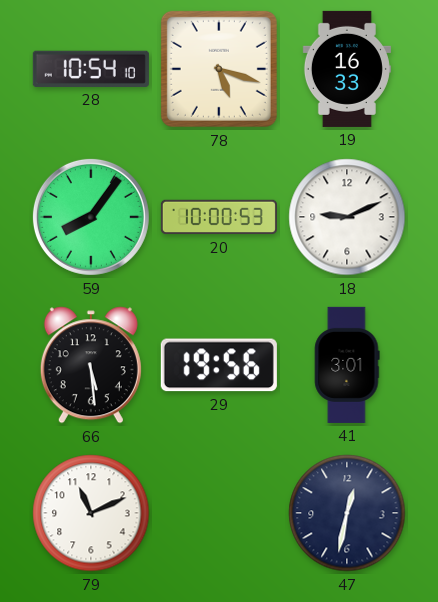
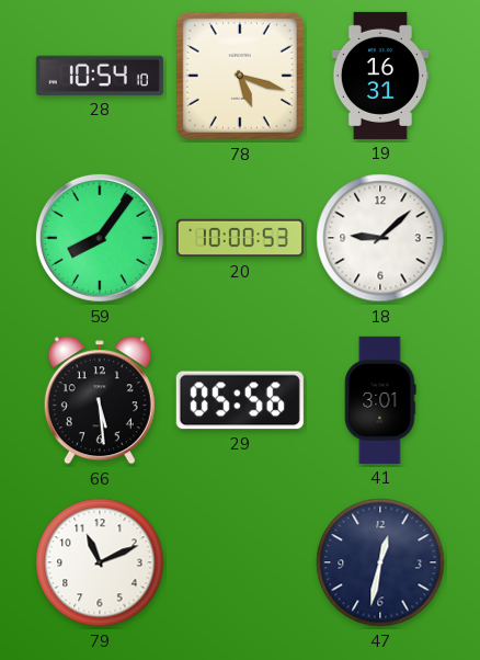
19: 16:33 -> 16:31
18: 9:11 -> 9:08
29: 19:56 -> 05:56
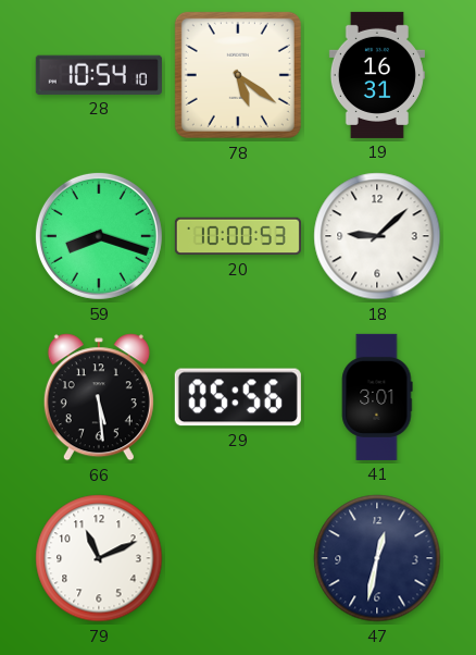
78: 5:18 -> 5:21
59: 8:06 -> 8:18
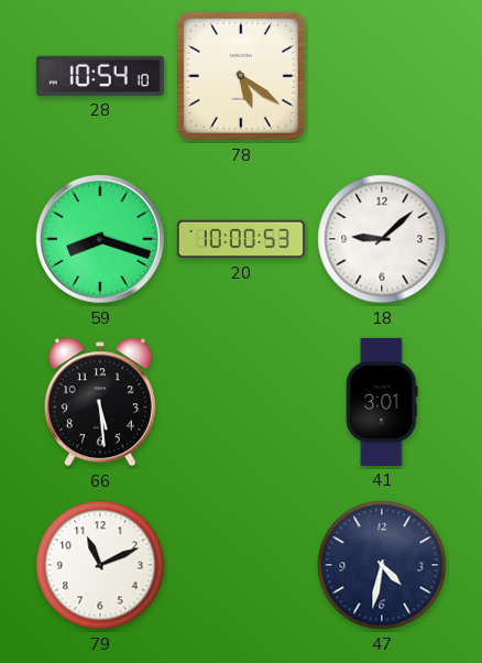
19: 16:31 -> none
29: 05:56 -> none
47: 12:32 -> 4:32
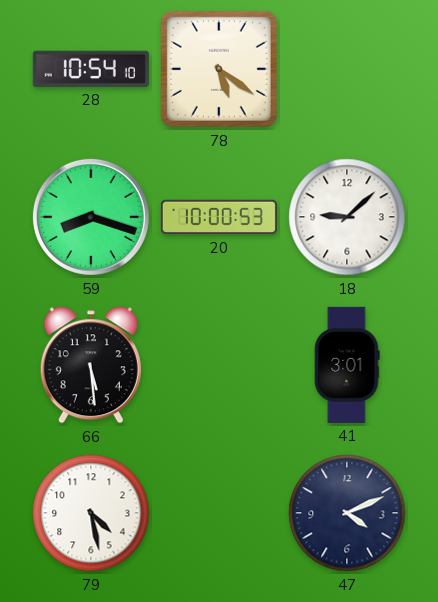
79: 11:11 -> 4:28
47: 4:32 -> 4:11
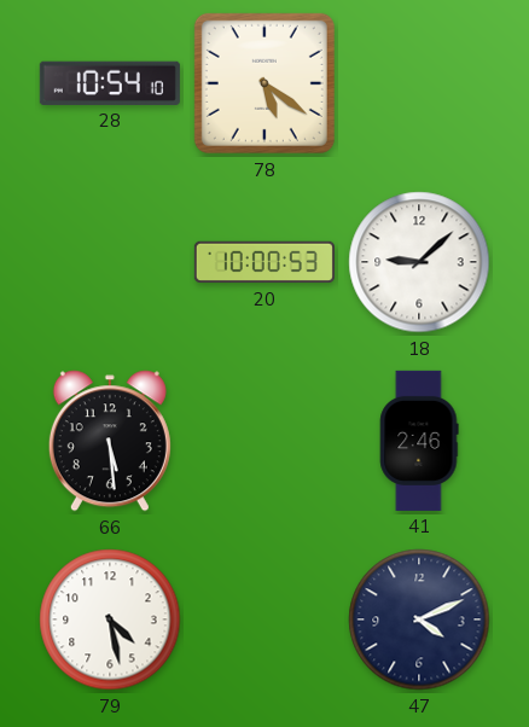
59: 8:18 -> none
41: 3:01 -> 2:46
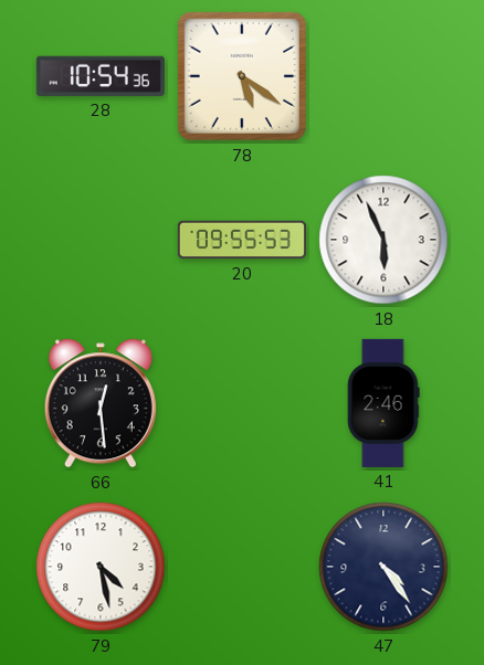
28: 10:54:10 -> 10:54:36
20: 10:00 -> 09:55
18: 9:08 -> 5:56
66: 5:29 -> 12:29
47: 4:11 -> 4:24
